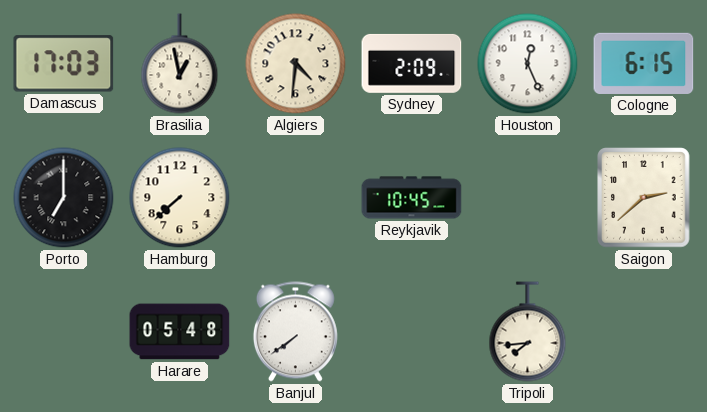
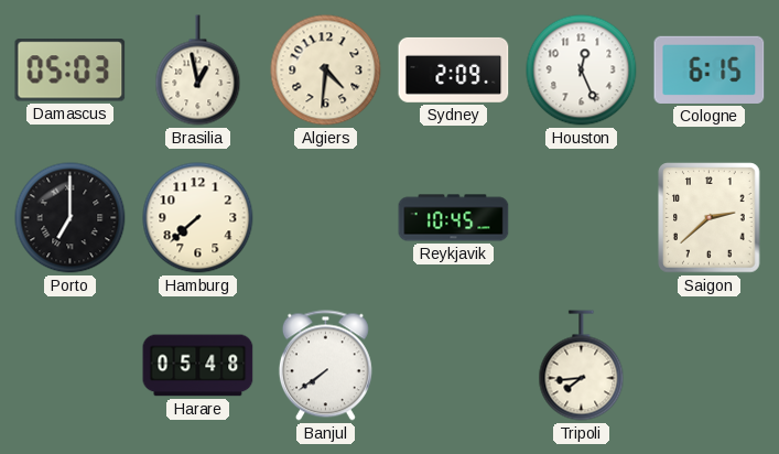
Damascus: 17:03 -> 05:03
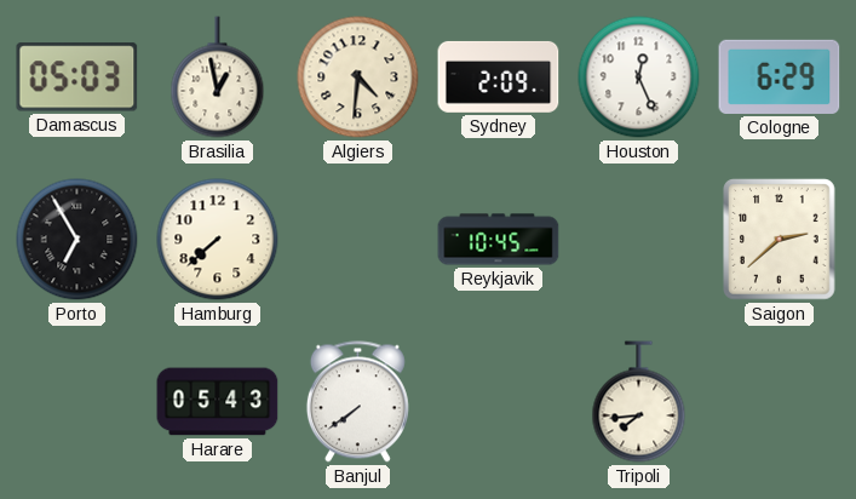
Cologne: 6:15 -> 6:29
Porto: 7:00 -> 6:55
Harare: 05:48 -> 05:43
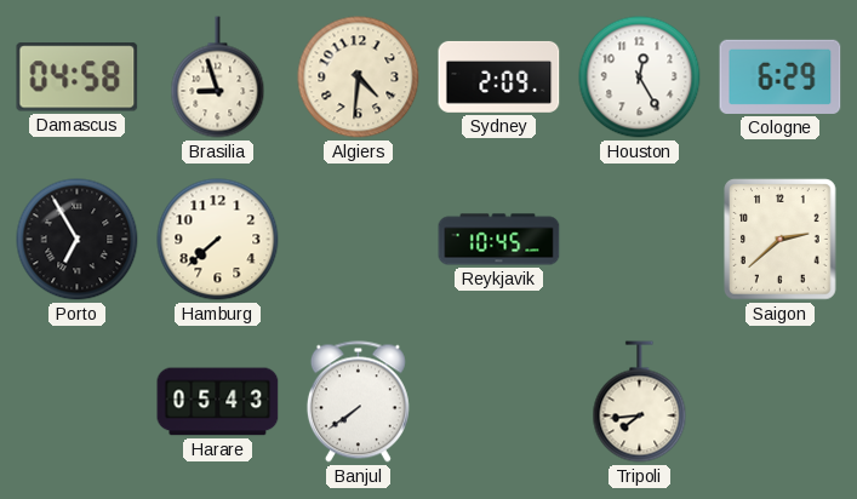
Damascus: 05:03 -> 04:58
Brasilia: 12:58 -> 8:57
Houston: 12:26 -> 12:25
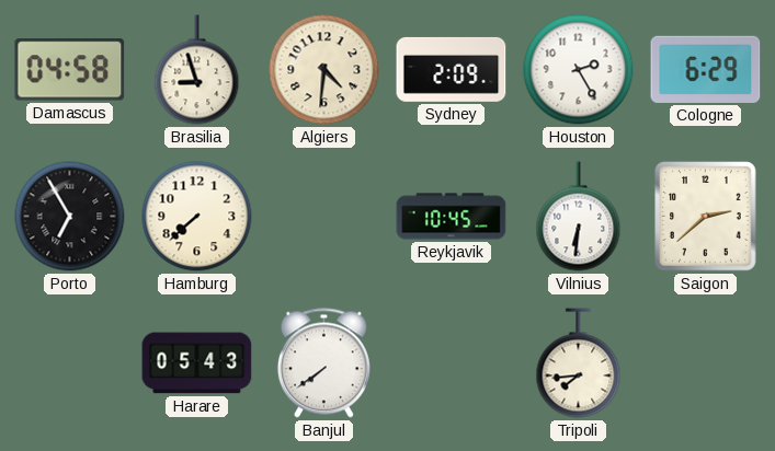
Houston: 12:25 -> 2:25
Vilnius: none -> 6:31
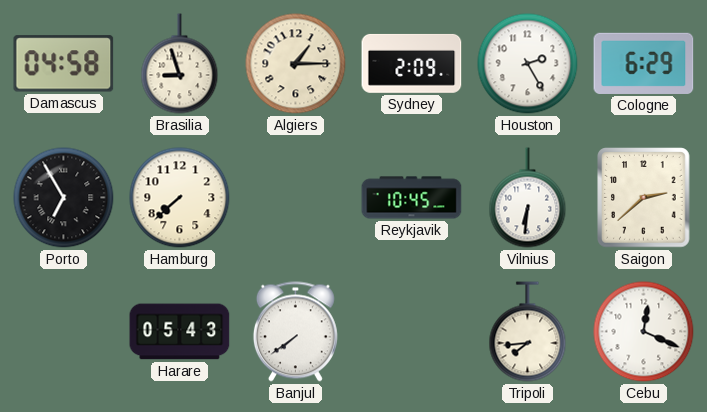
Algiers: 4:31 -> 1:15
Cebu: none -> 12:19
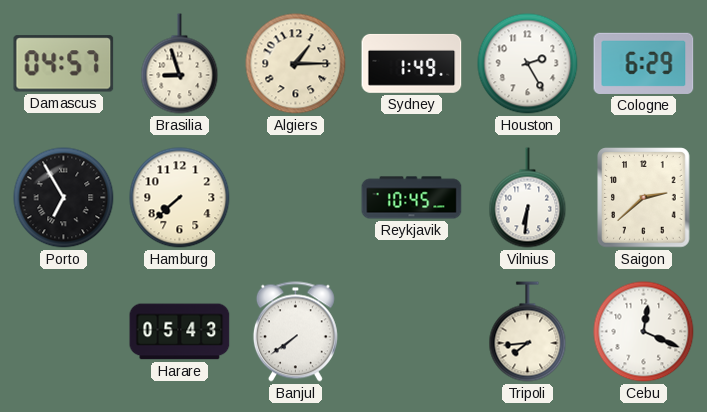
Damascus: 04:58 -> 04:57
Sydney: 2:09 -> 1:49
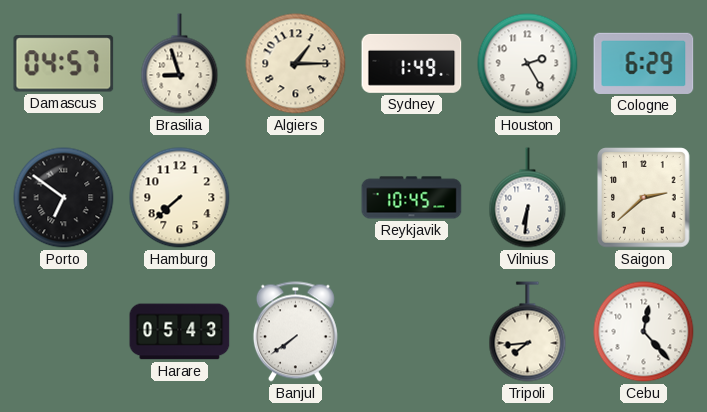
Porto: 6:55 -> 6:51
Cebu: 12:19 -> 12:23
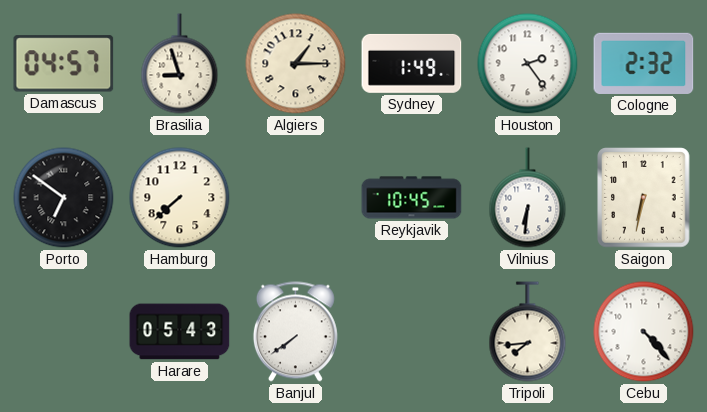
Houston: 2:25 -> 2:24
Cologne: 6:29 -> 2:32
Saigon: 2:38 -> 6:32
Cebu: 12:23 -> 4:23
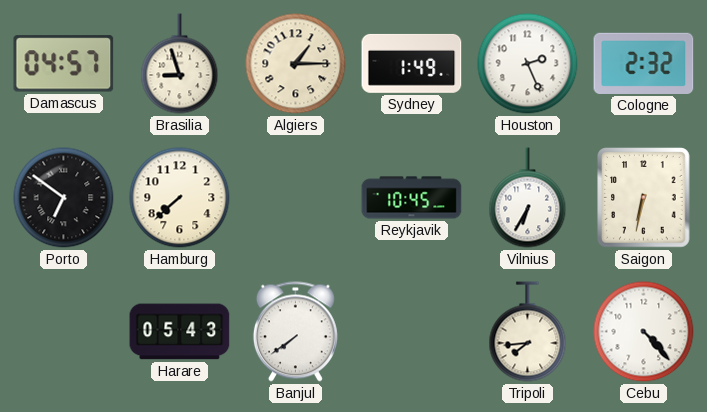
Houston: 2:24 -> 2:26
Vilnius: 6:31 -> 6:35
